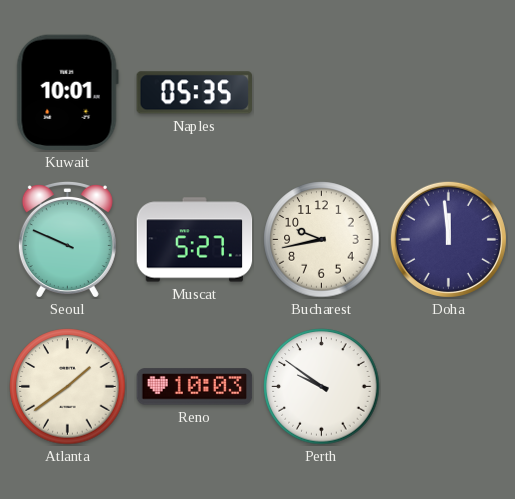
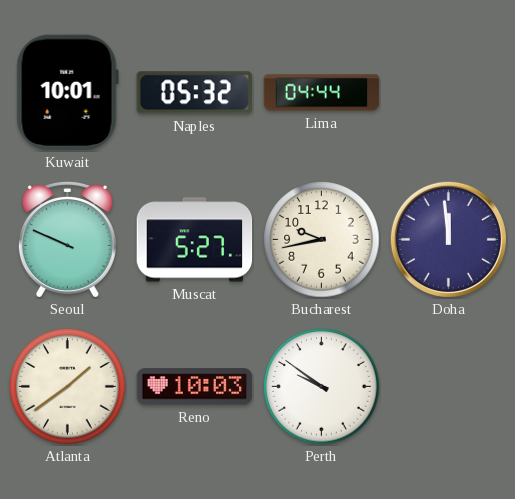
Naples: 05:35 -> 05:32
Lima: none -> 04:44
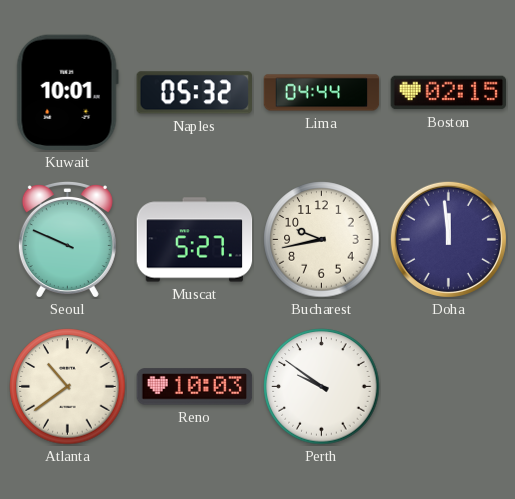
Boston: none -> 02:15
Atlanta: 1:39 -> 10:39
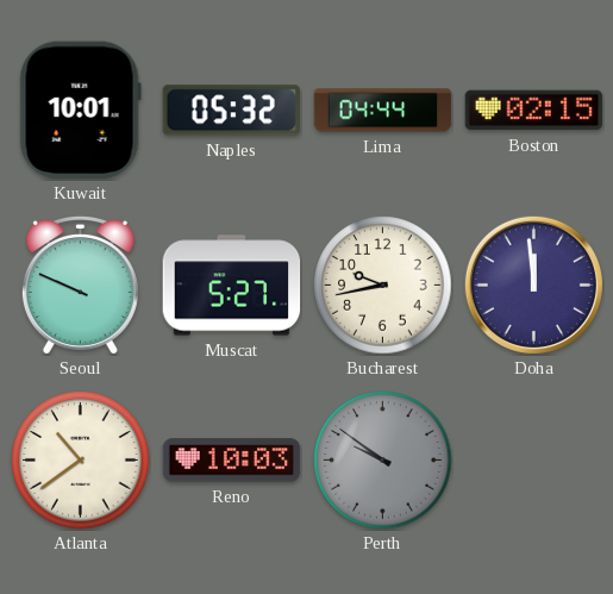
Perth dial: white -> grey
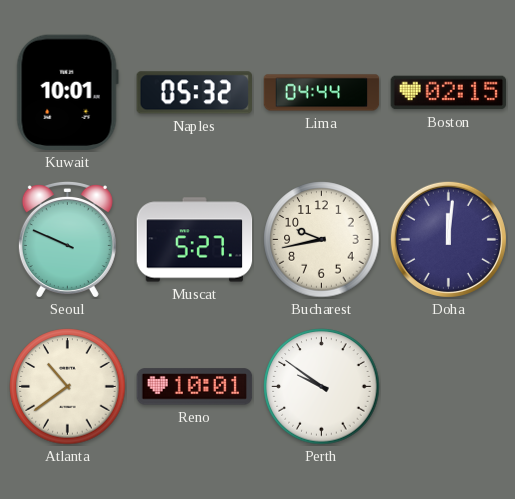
Doha: 11:59 -> 12:01
Reno: 10:03 -> 10:01
Perth dial: grey -> white
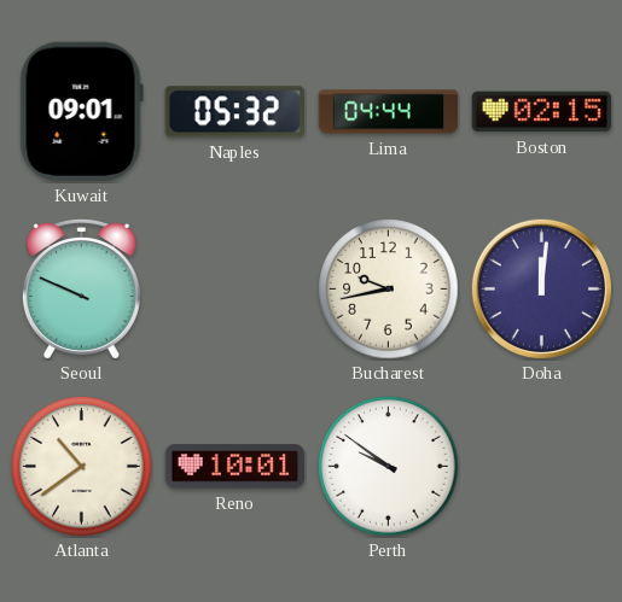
Kuwait: 10:01 -> 09:01
Muscat: 5:27 -> none
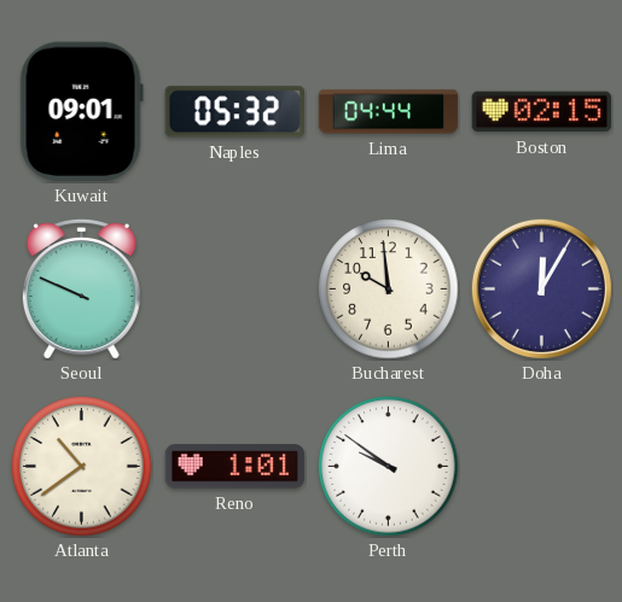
Bucharest: 9:43 -> 9:59
Doha: 12:01 -> 12:05
Reno: 10:01 -> 1:01
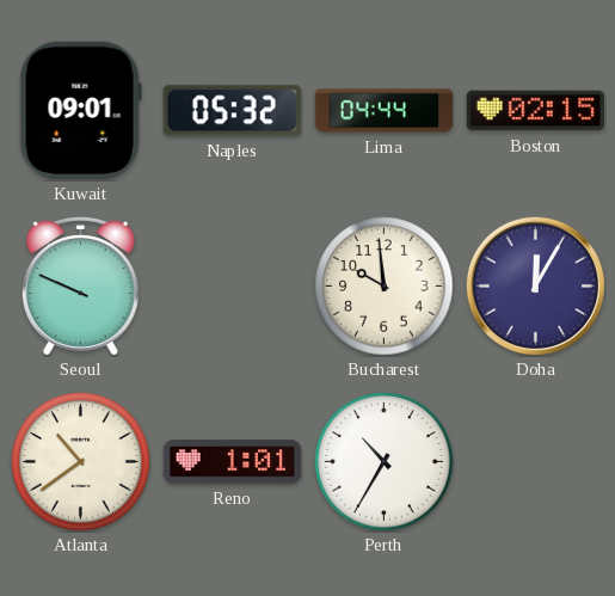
Perth: 9:51 -> 10:35
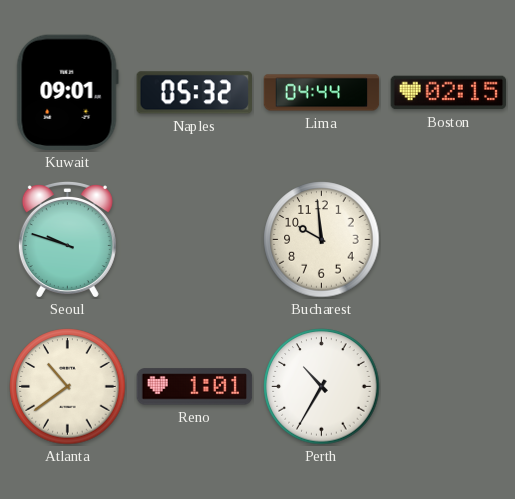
Seoul: 9:49 -> 9:48
Doha: 12:05 -> none
